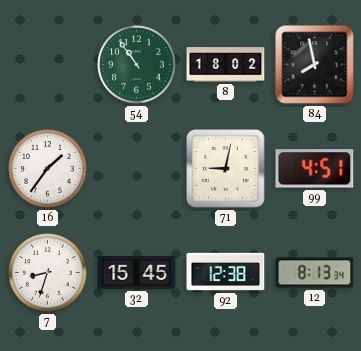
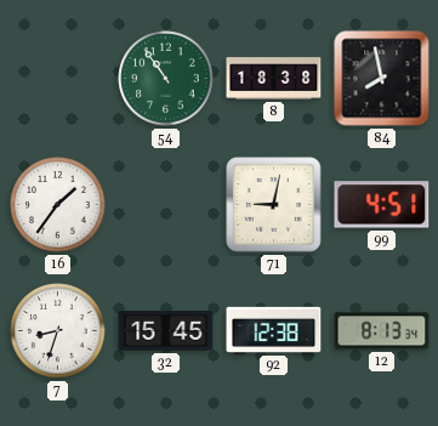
8: 18:02 -> 18:38
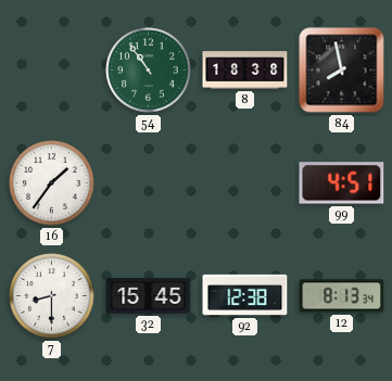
71: 9:02 -> none
7: 8:33 -> 8:30
